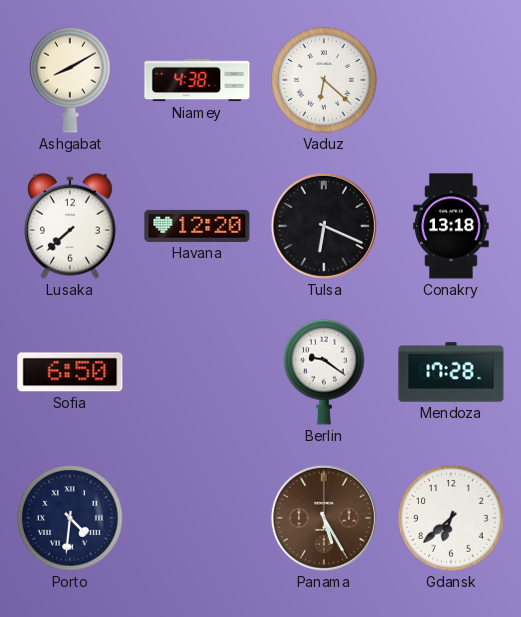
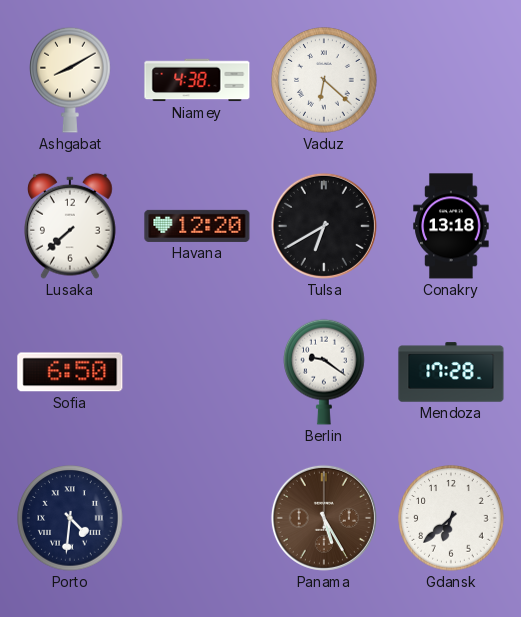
Tulsa: 6:19 -> 6:40
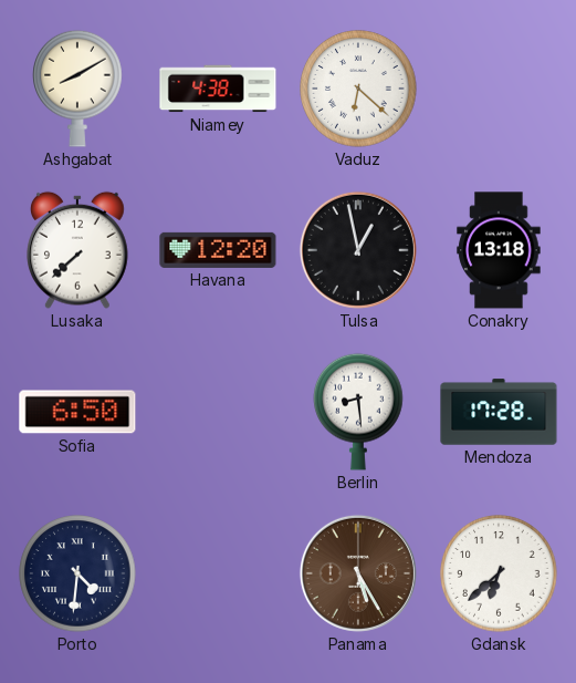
Tulsa: 6:40 -> 12:58
Berlin: 9:21 -> 8:29
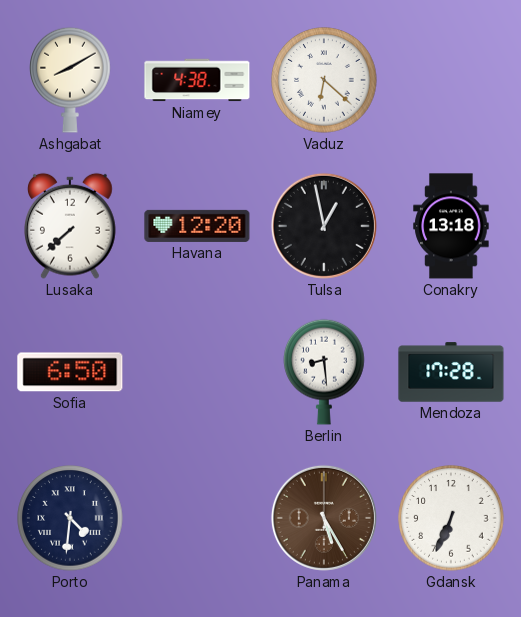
Gdansk: 6:38 -> 6:34
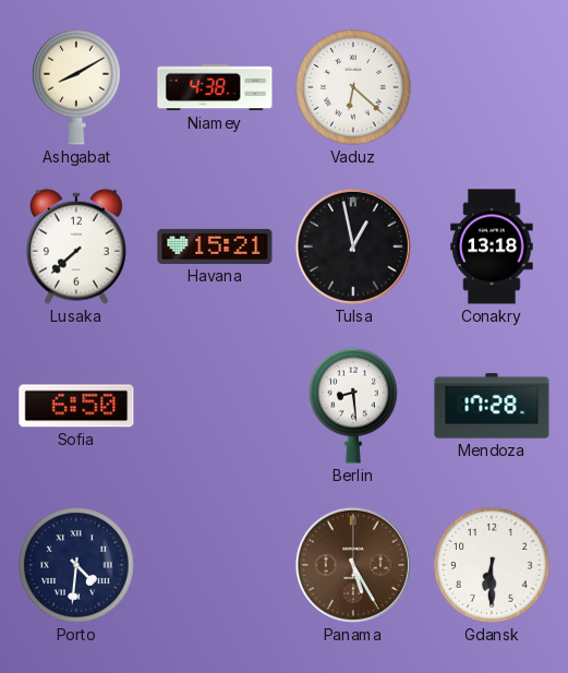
Havana: 12:20 -> 15:21
Gdansk: 6:34 -> 6:30
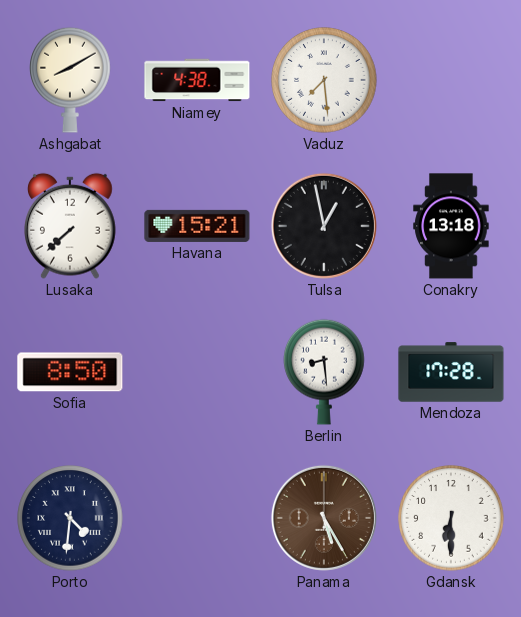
Vaduz: 6:22 -> 7:29
Sofia: 6:50 -> 8:50
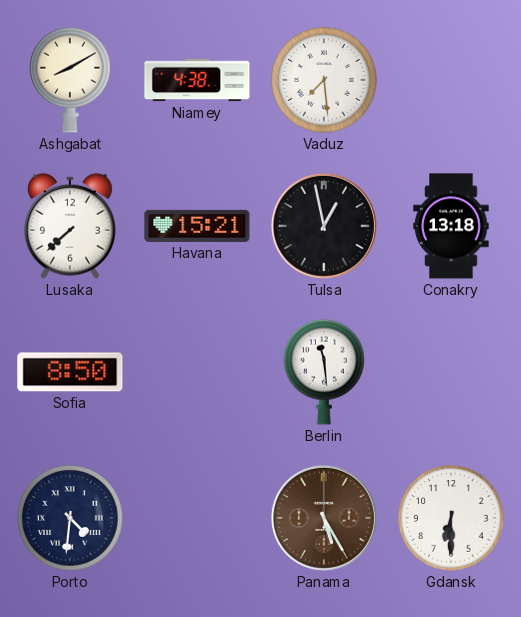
Berlin: 8:29 -> 11:29
Mendoza: 17:28 -> none
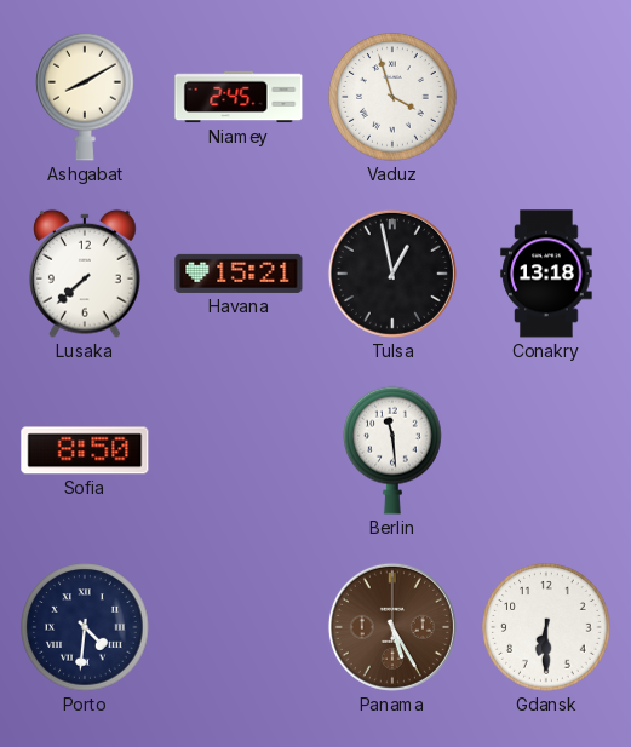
Niamey: 4:38 -> 2:45
Vaduz: 7:29 -> 3:57
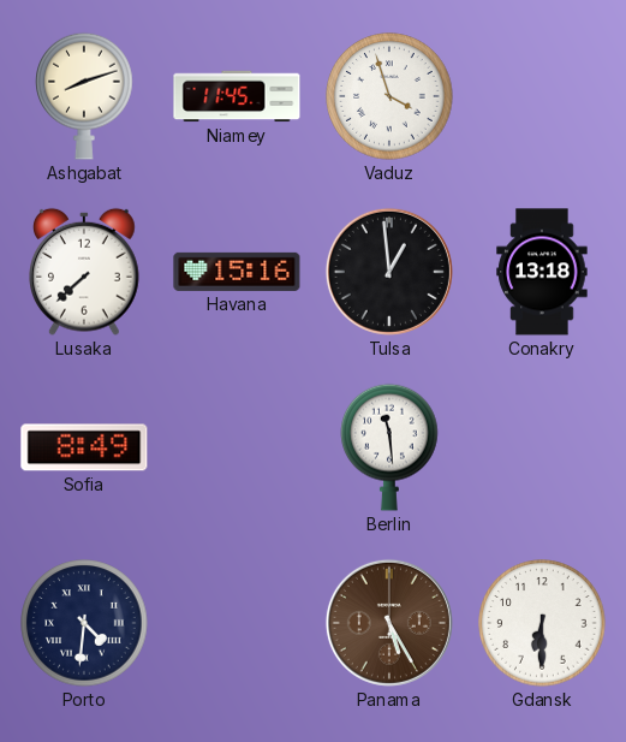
Ashgabat: 8:10 -> 8:12
Niamey: 2:45 -> 11:45
Havana: 15:21 -> 15:16
Tulsa: 12:58 -> 12:59
Sofia: 8:50 -> 8:49
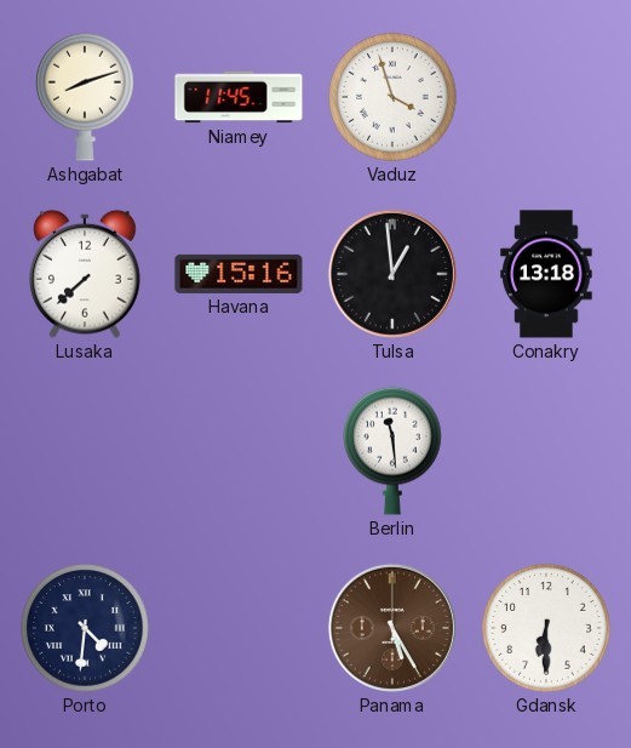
Sofia: 8:49 -> none
